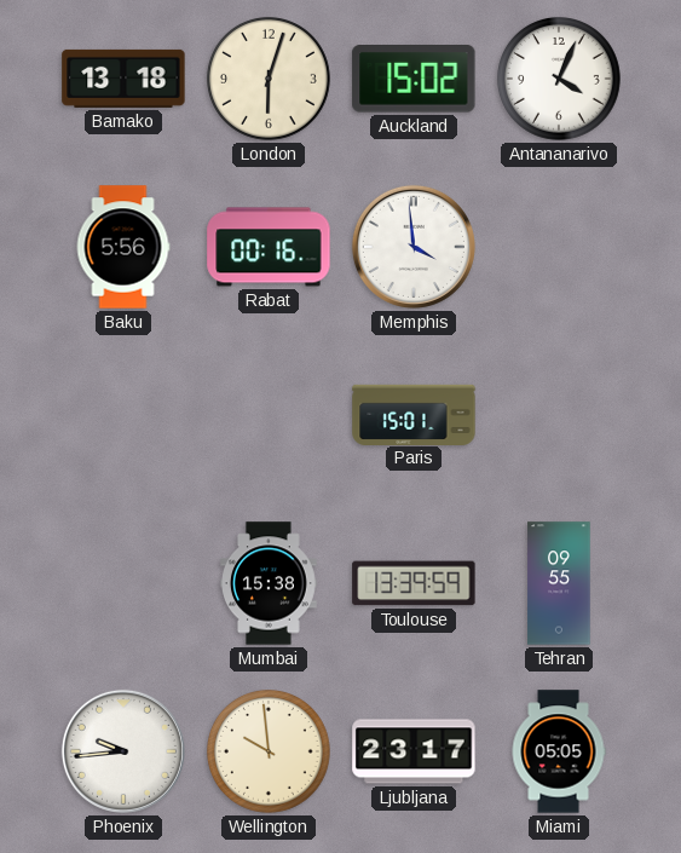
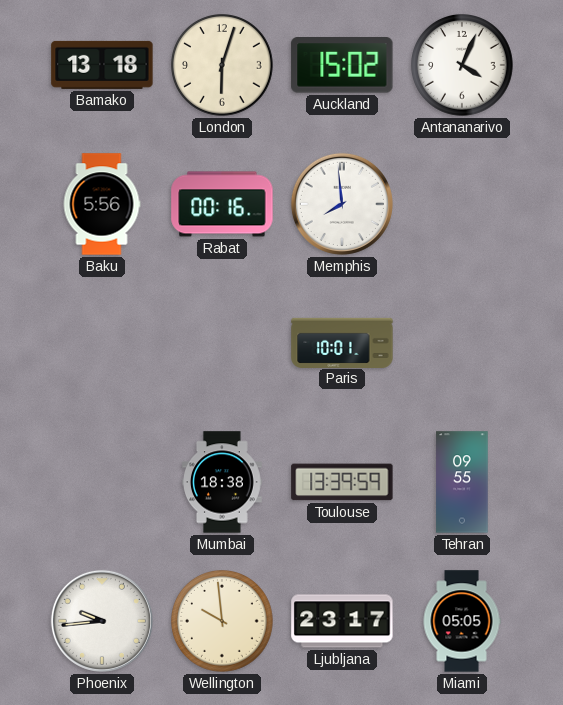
Memphis: 3:59 -> 7:59
Paris: 15:01 -> 10:01
Mumbai: 15:38 -> 18:38
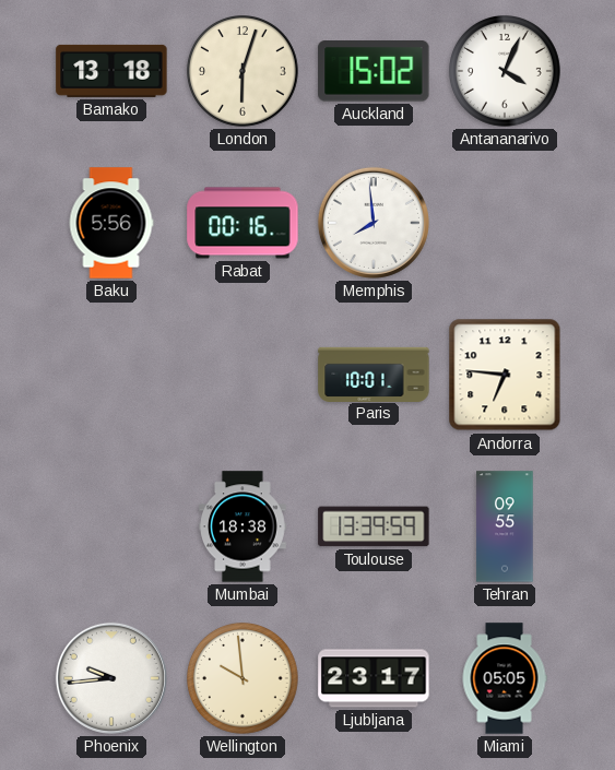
Andorra: none -> 6:46
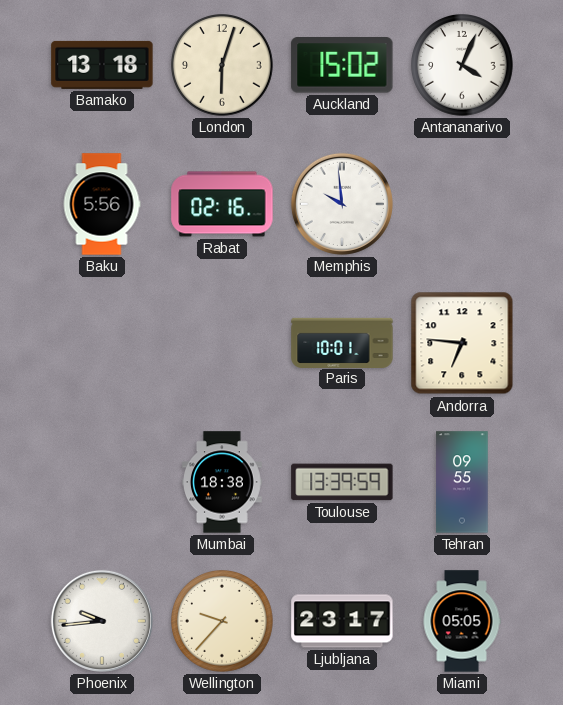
Rabat: 00:16 -> 02:16
Memphis: 7:59 -> 9:59
Wellington: 9:59 -> 9:37
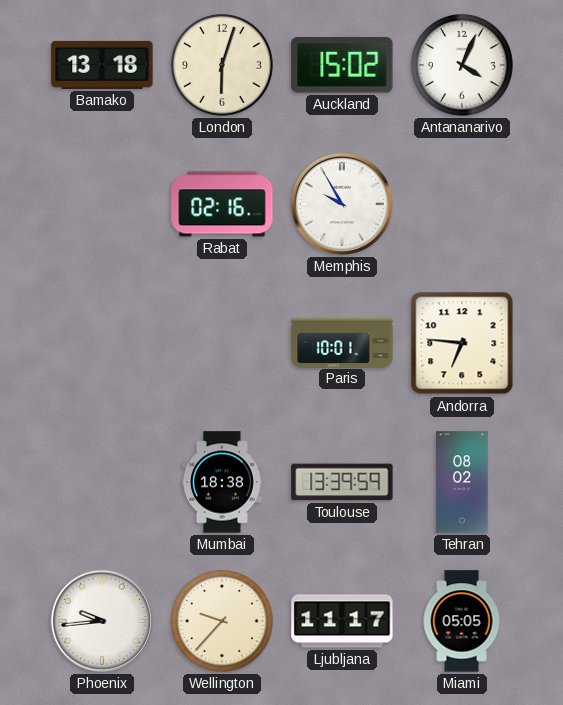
Baku: 5:56 -> none
Memphis: 9:59 -> 9:55
Tehran: 09:55 -> 08:02
Ljubljana: 23:17 -> 11:17
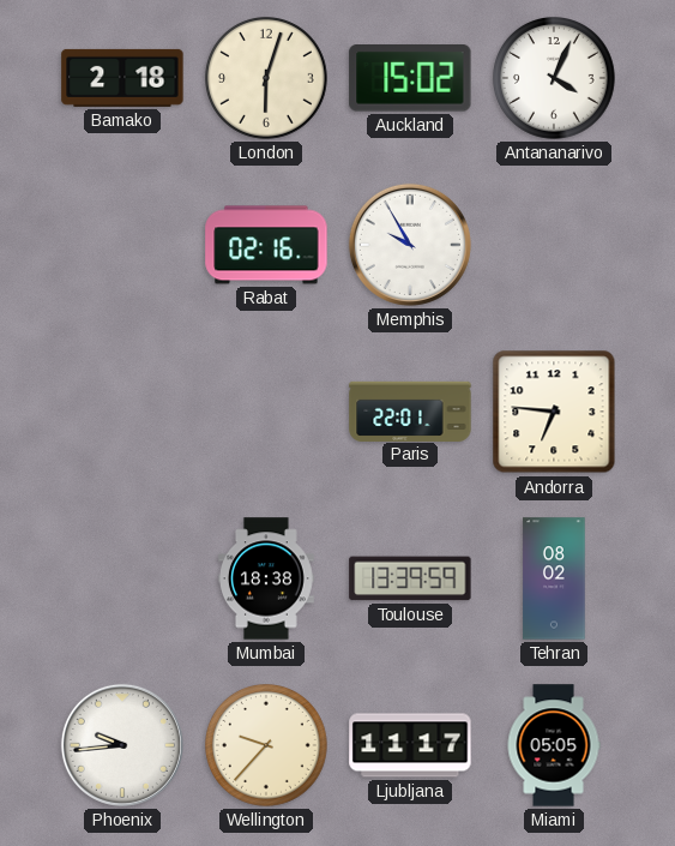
Bamako: 13:18 -> 2:18
Paris: 10:01 -> 22:01
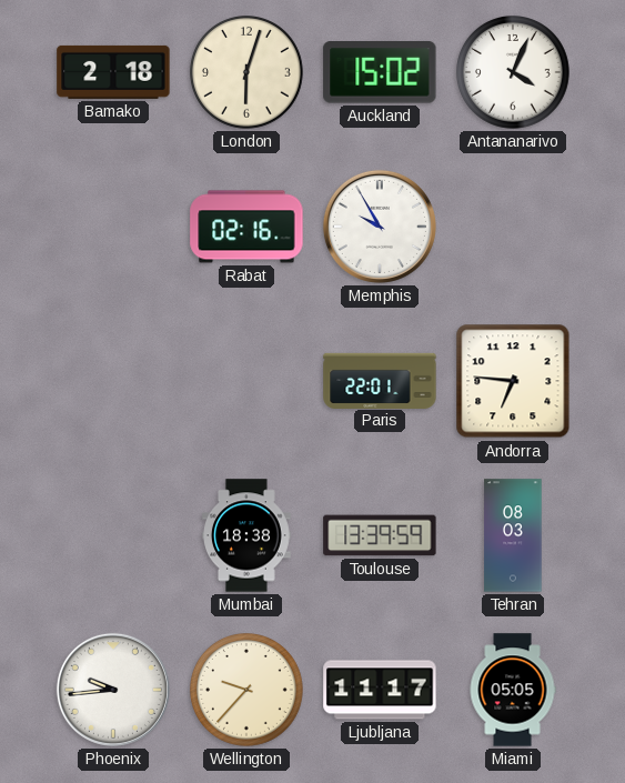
Tehran: 08:02 -> 08:03
